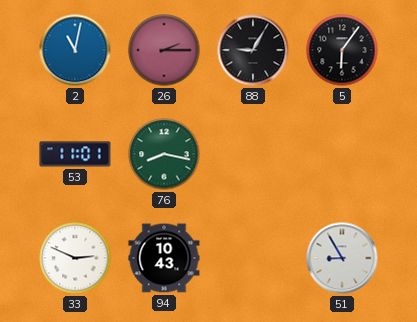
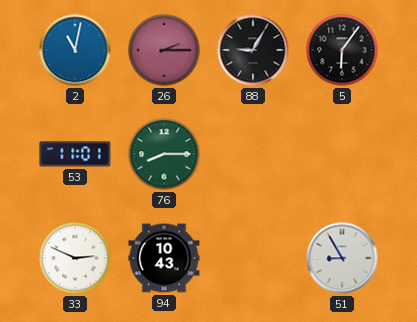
76: 8:17 -> 8:15
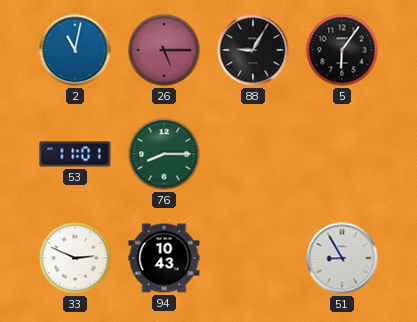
26: 2:15 -> 5:15
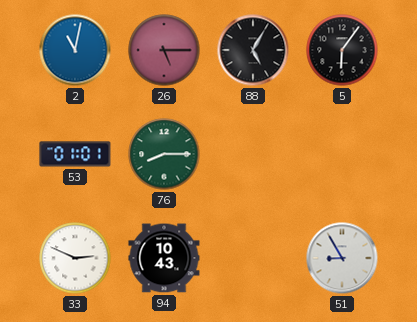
88: 9:05 -> 5:05
53: 11:01 -> 01:01
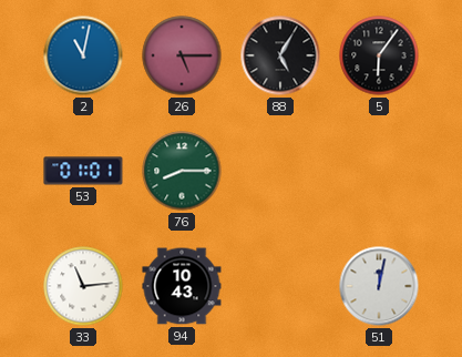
33: 2:49 -> 11:14
51: 8:55 -> 12:02
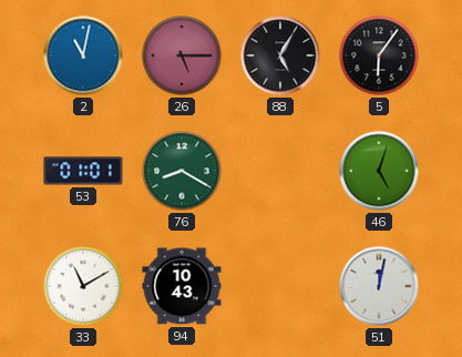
76: 8:15 -> 8:20
46: none -> 5:03
33: 11:14 -> 11:10
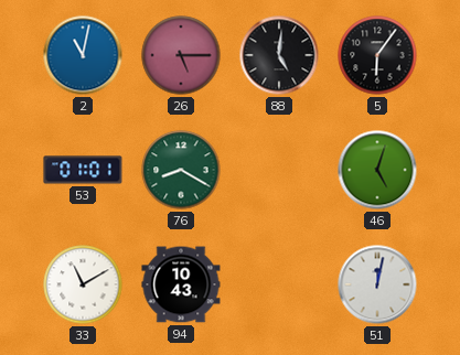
88: 5:05 -> 5:01
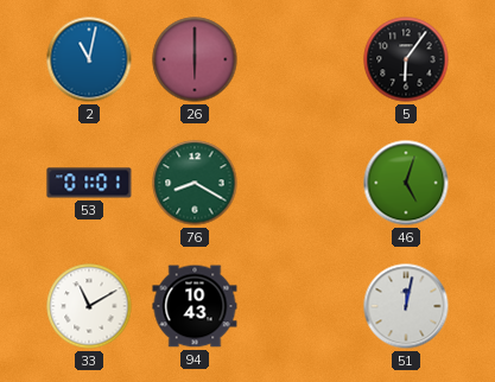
26: 5:15 -> 6:00
88: 5:01 -> none
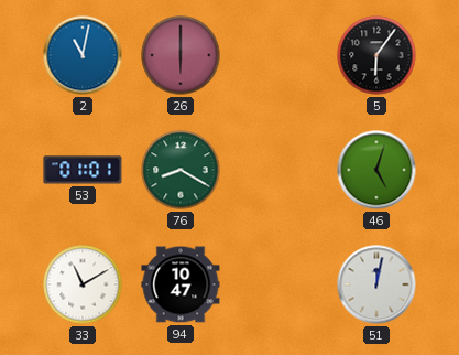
94: 10:43 -> 10:47
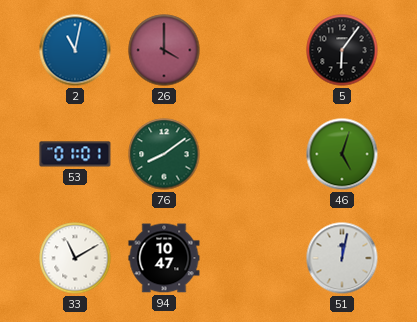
26: 6:00 -> 4:00
76: 8:20 -> 8:09
